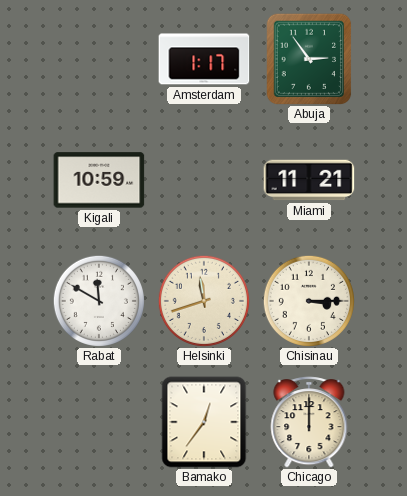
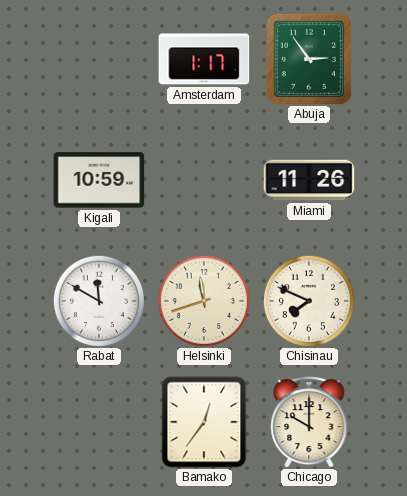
Miami: 11:21 -> 11:26
Chisinau: 3:15 -> 7:49
Chicago: 12:00 -> 10:00
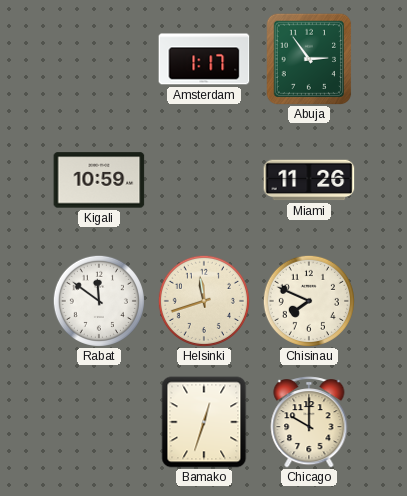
Rabat: 11:50 -> 11:51
Bamako: 12:36 -> 12:33
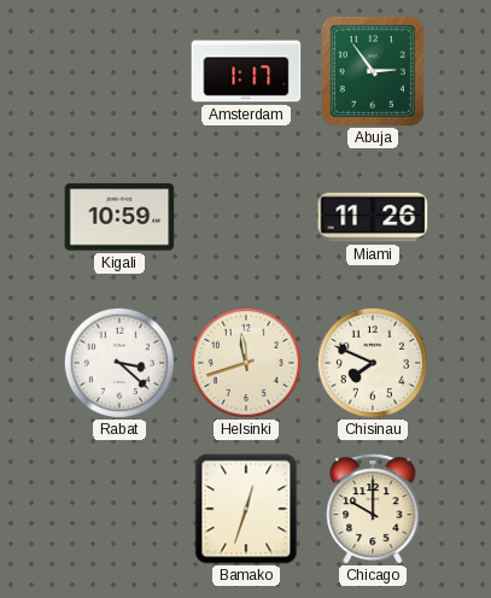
Rabat: 11:51 -> 3:22
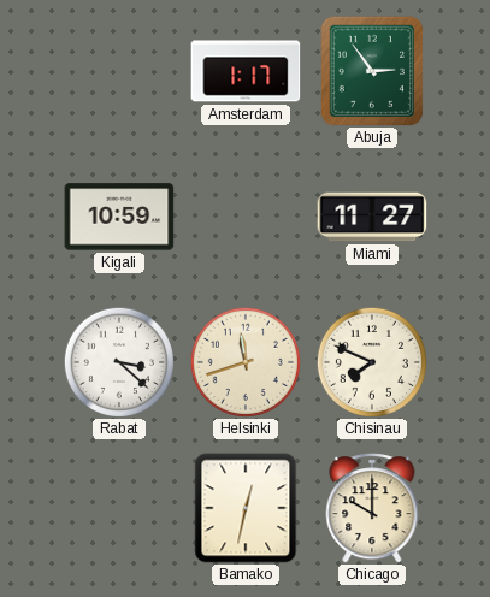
Miami: 11:26 -> 11:27
Bamako: 12:33 -> 12:32
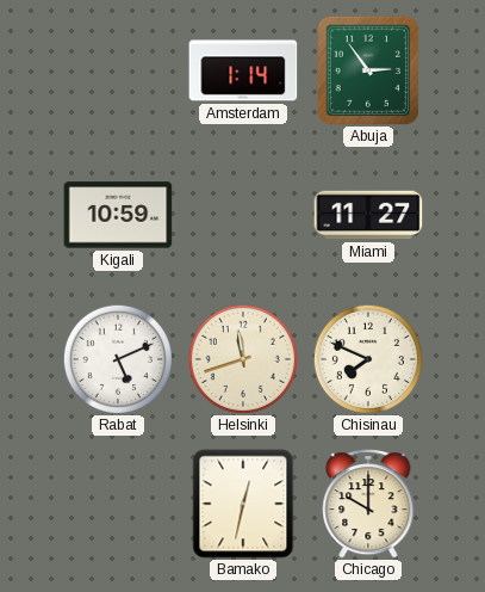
Amsterdam: 1:17 -> 1:14
Rabat: 3:22 -> 5:11
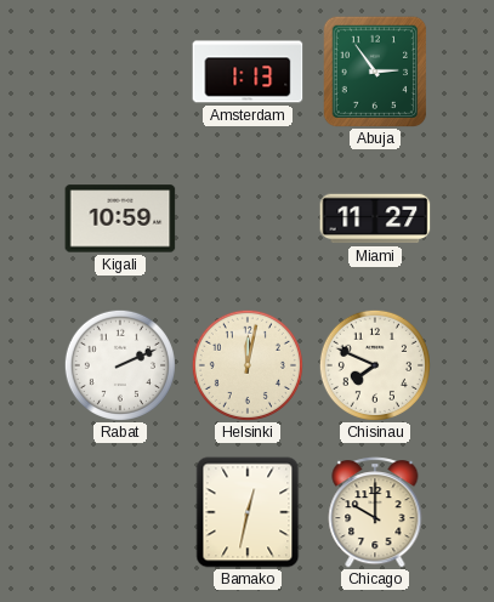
Amsterdam: 1:14 -> 1:13
Rabat: 5:11 -> 2:11
Helsinki: 11:42 -> 12:02
